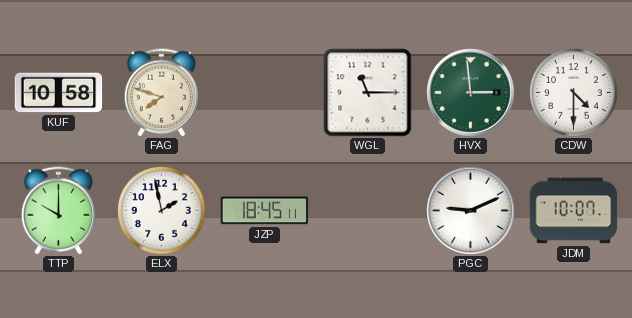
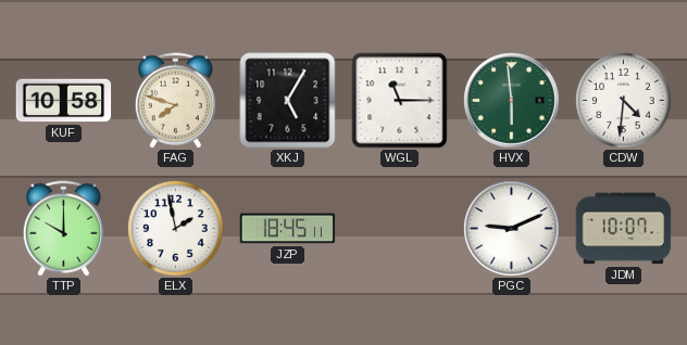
XKJ: none -> 5:05
HVX: 2:59 -> 5:59
CDW: 4:30 -> 4:31
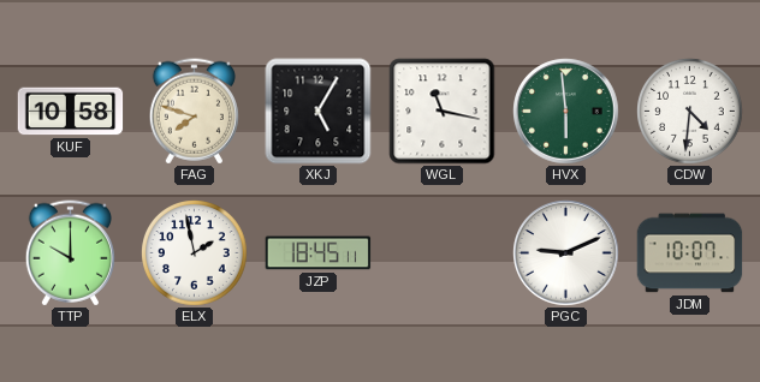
WGL: 11:15 -> 11:17
